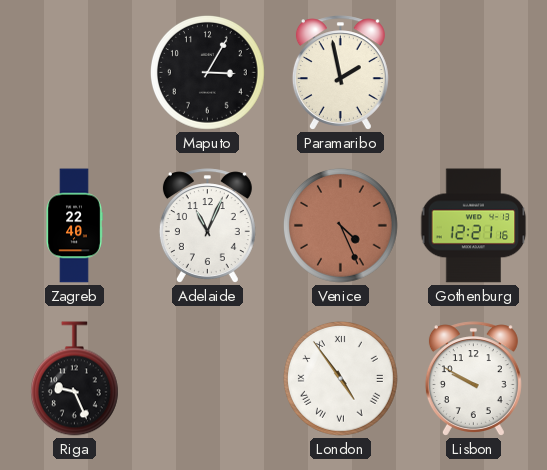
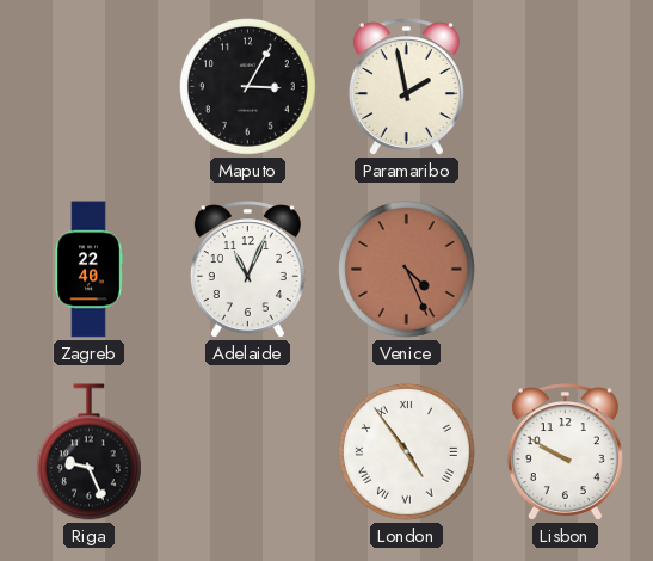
Gothenburg: 12:21 -> none
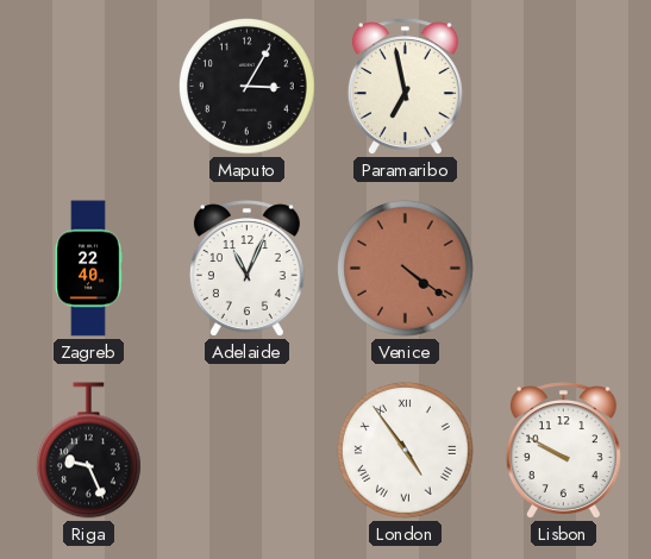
Paramaribo: 1:58 -> 6:58
Venice: 4:26 -> 4:21
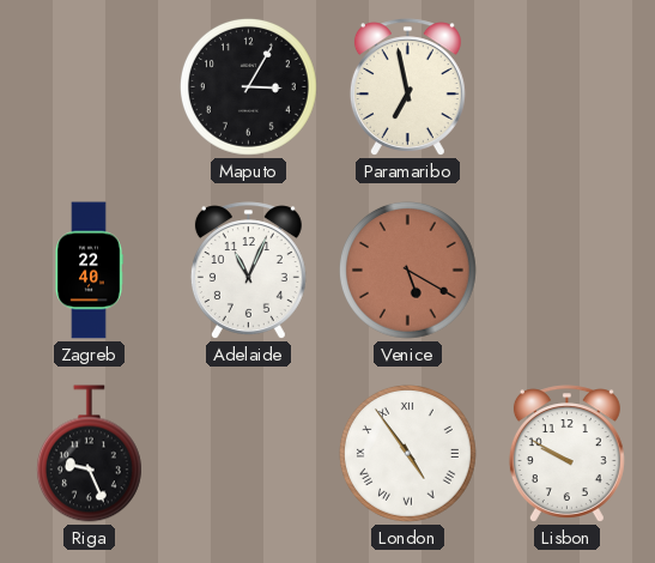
Venice: 4:21 -> 5:20
